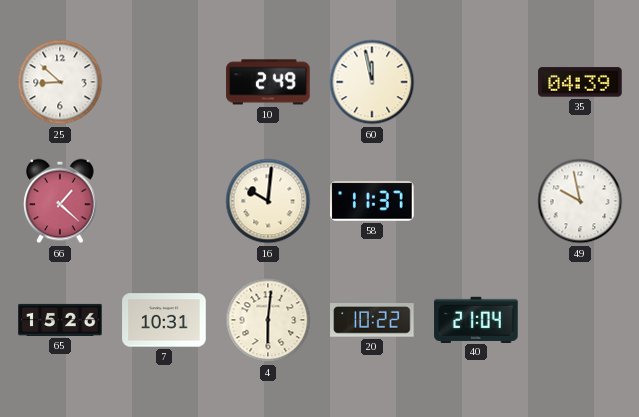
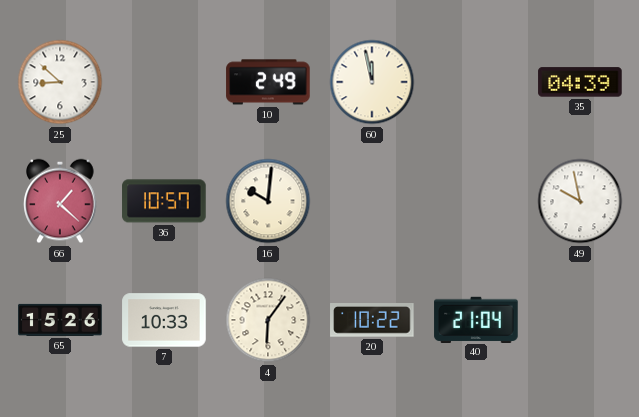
36: none -> 10:57
58: 11:37 -> none
7: 10:31 -> 10:33
4: 6:01 -> 6:06
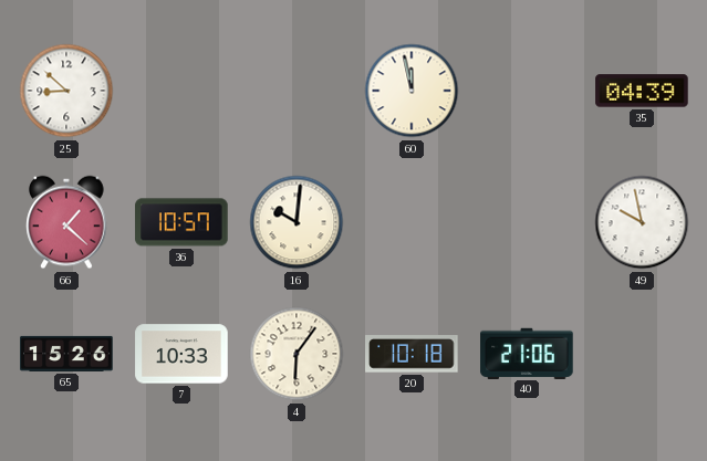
10: 2:49 -> none
20: 10:22 -> 10:18
40: 21:04 -> 21:06
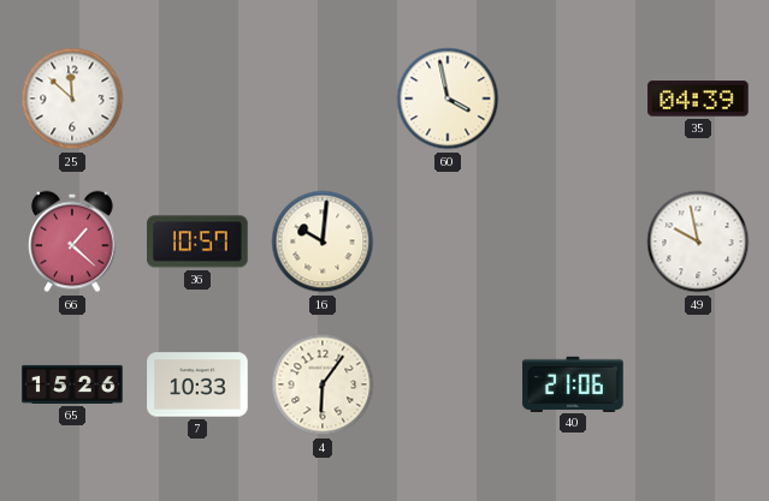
25: 8:52 -> 11:52
60: 11:58 -> 3:58
20: 10:18 -> none
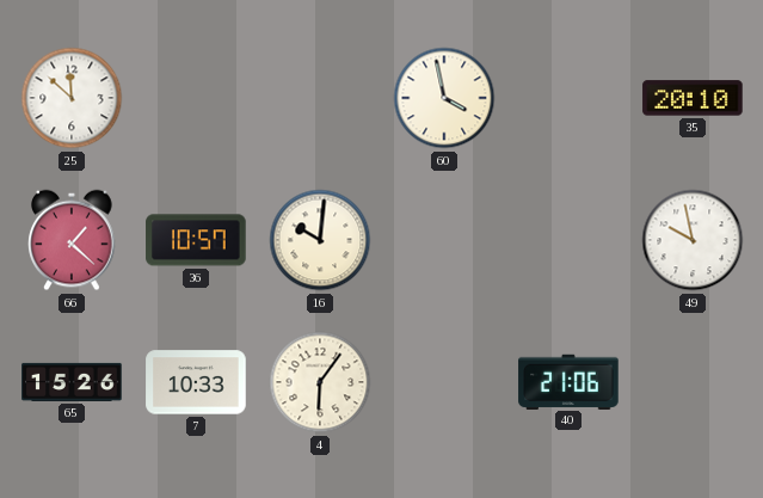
35: 04:39 -> 20:10
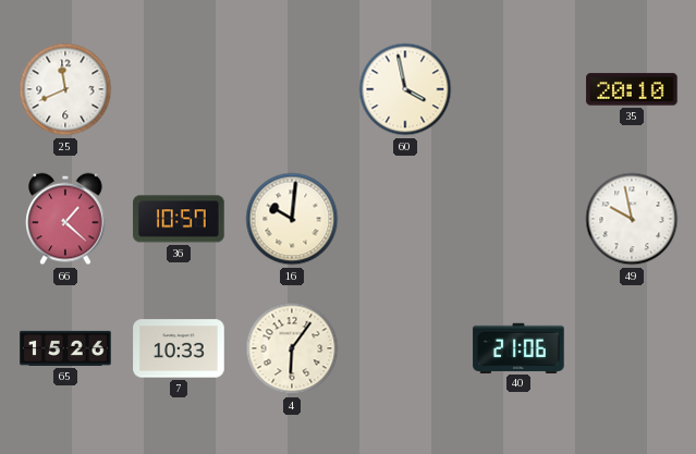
25: 11:52 -> 11:41
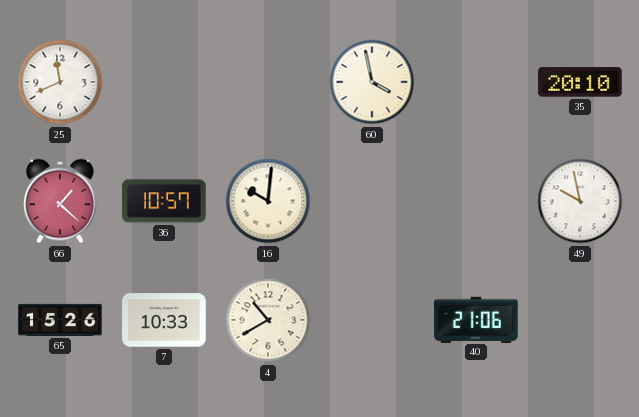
4: 6:06 -> 10:40
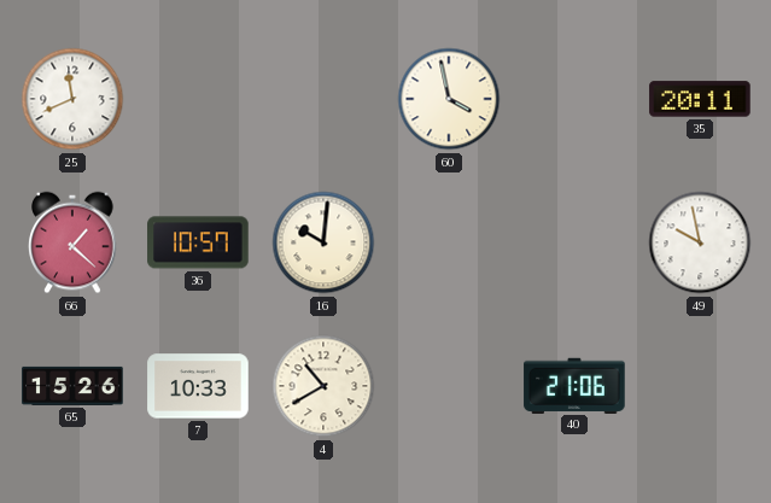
35: 20:10 -> 20:11
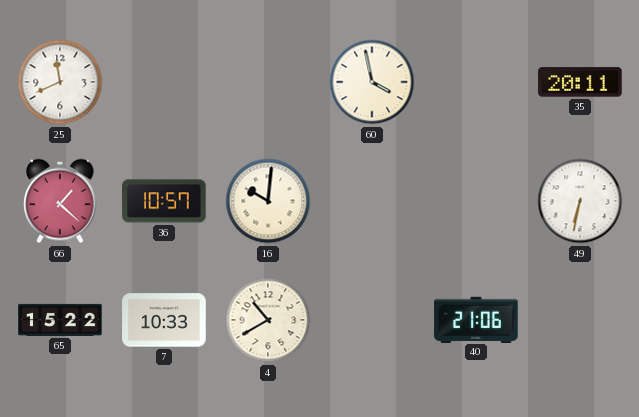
49: 9:58 -> 6:32
65: 15:26 -> 15:22
